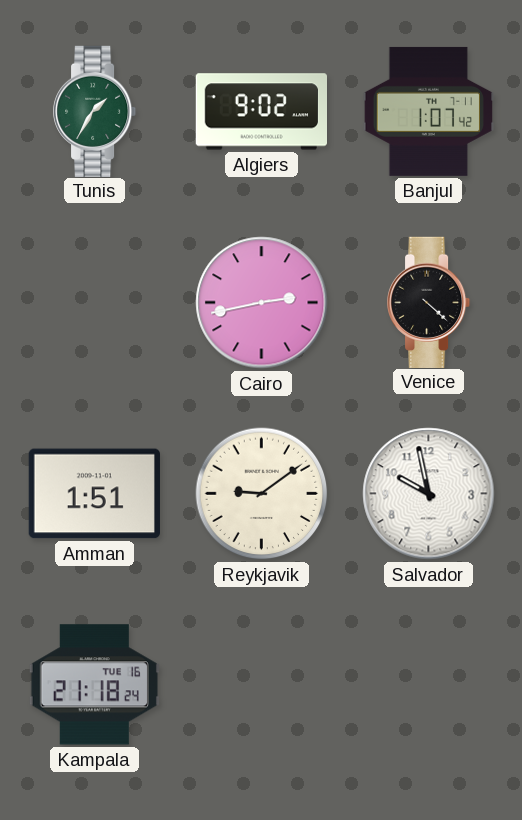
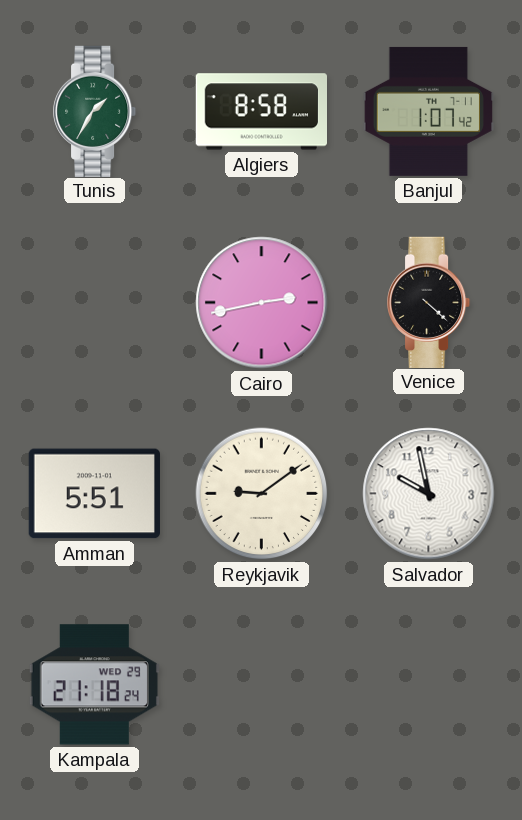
Algiers: 9:02 -> 8:58
Amman: 1:51 -> 5:51
Kampala date: TUE 16 -> WED 29
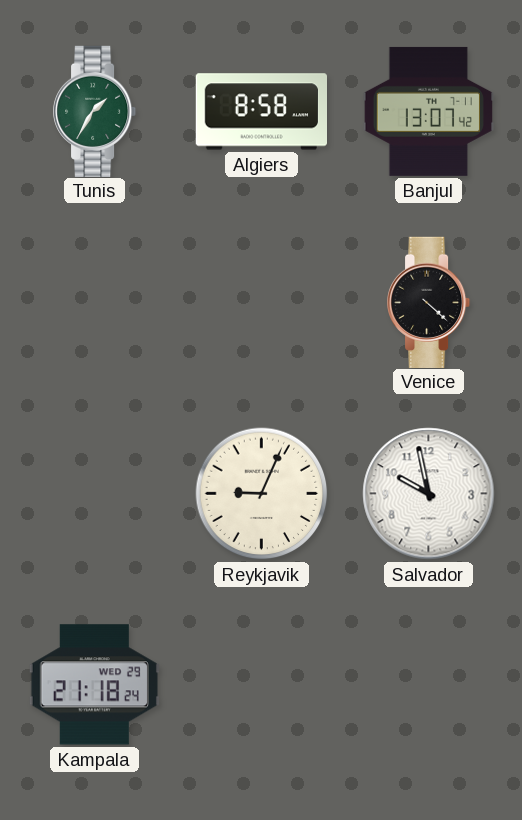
Banjul: 1:07 -> 13:07
Cairo: 2:43 -> none
Amman: 5:51 -> none
Reykjavik: 9:09 -> 9:04
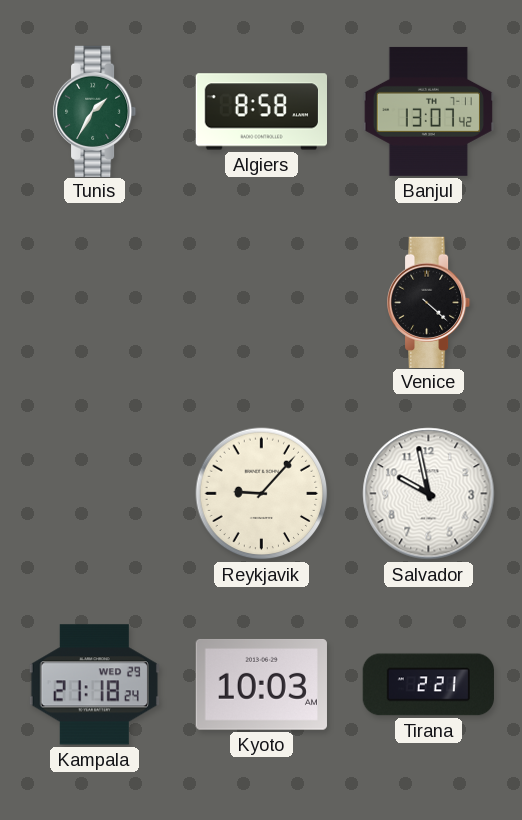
Reykjavik: 9:04 -> 9:07
Kyoto: none -> 10:03
Tirana: none -> 2:21
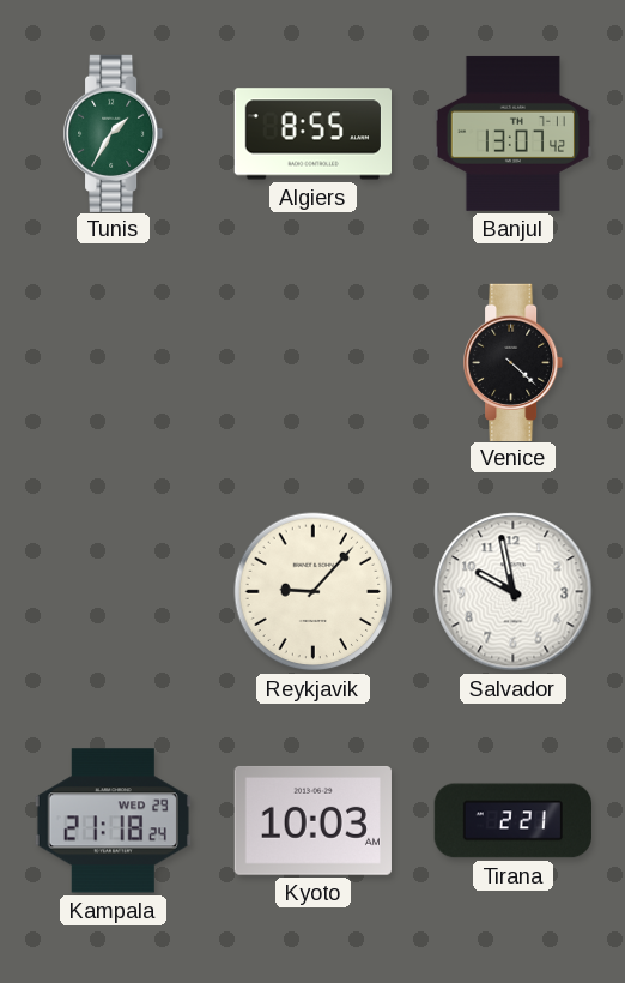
Algiers: 8:58 -> 8:55
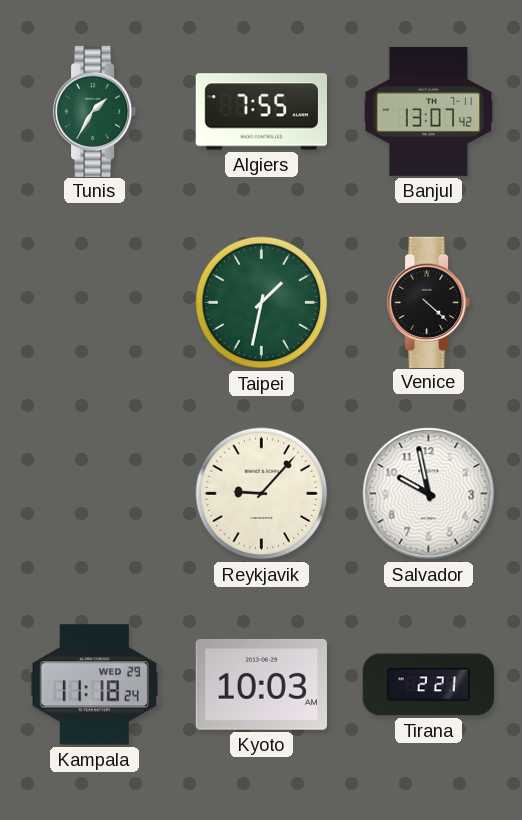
Algiers: 8:55 -> 7:55
Taipei: none -> 1:32
Kampala: 21:18 -> 11:18
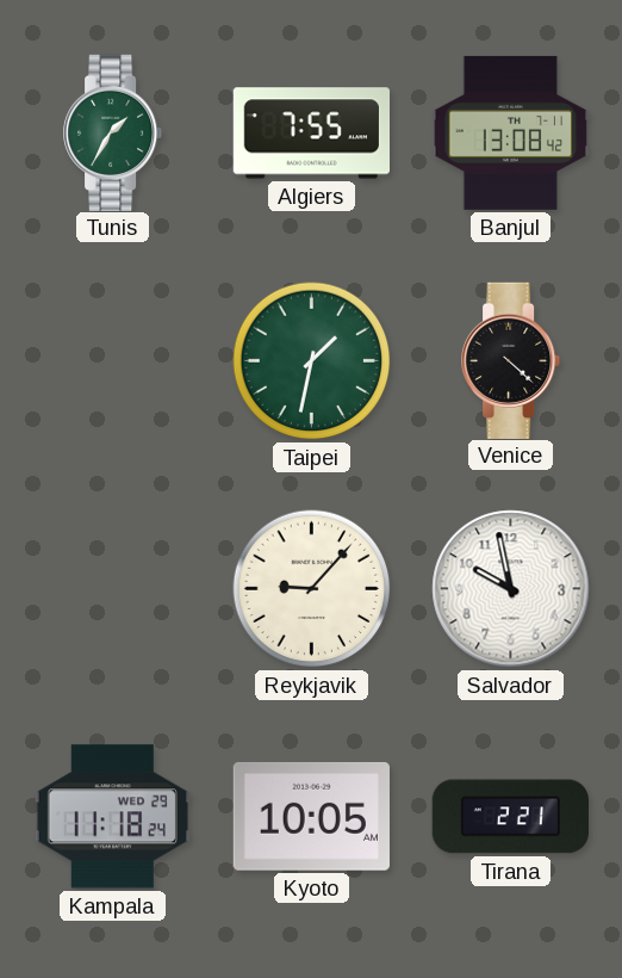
Banjul: 13:07 -> 13:08
Kyoto: 10:03 -> 10:05
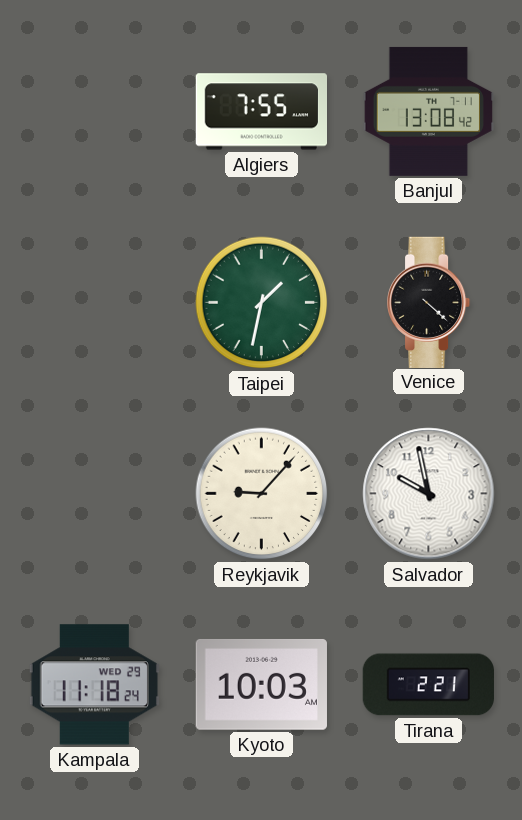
Tunis: 1:35 -> none
Kyoto: 10:05 -> 10:03
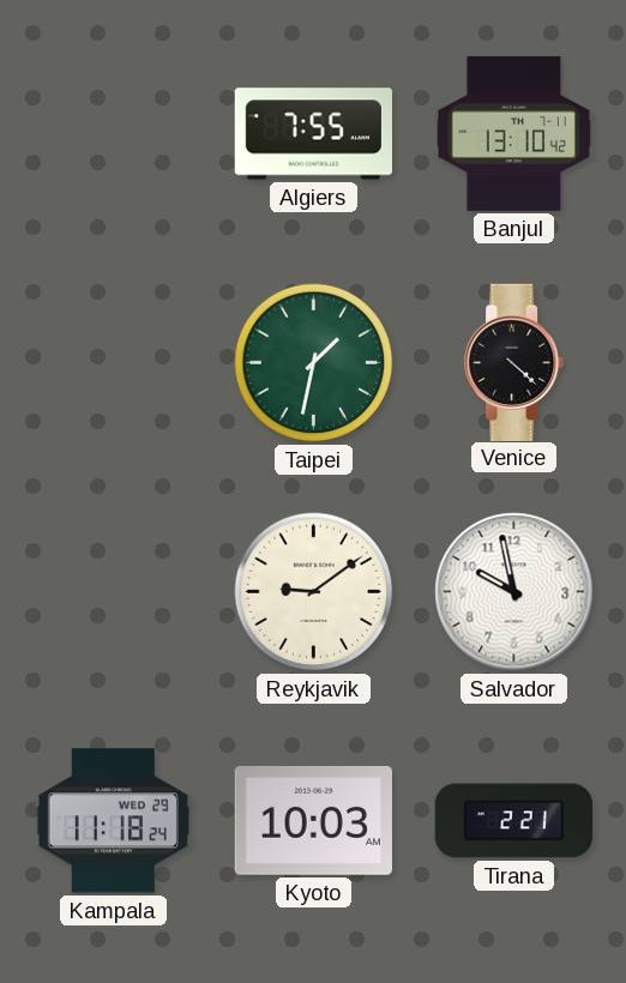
Banjul: 13:08 -> 13:10
Reykjavik: 9:07 -> 9:09
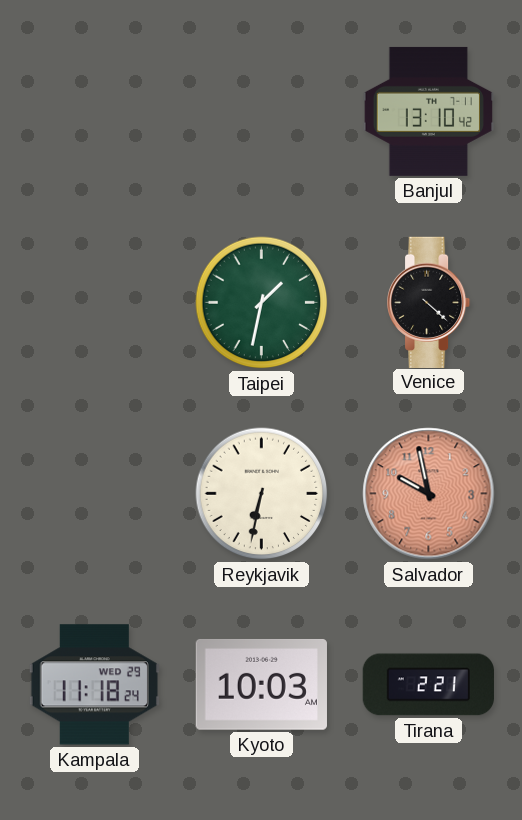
Algiers: 7:55 -> none
Reykjavik: 9:09 -> 6:32
Salvador dial: white -> salmon
